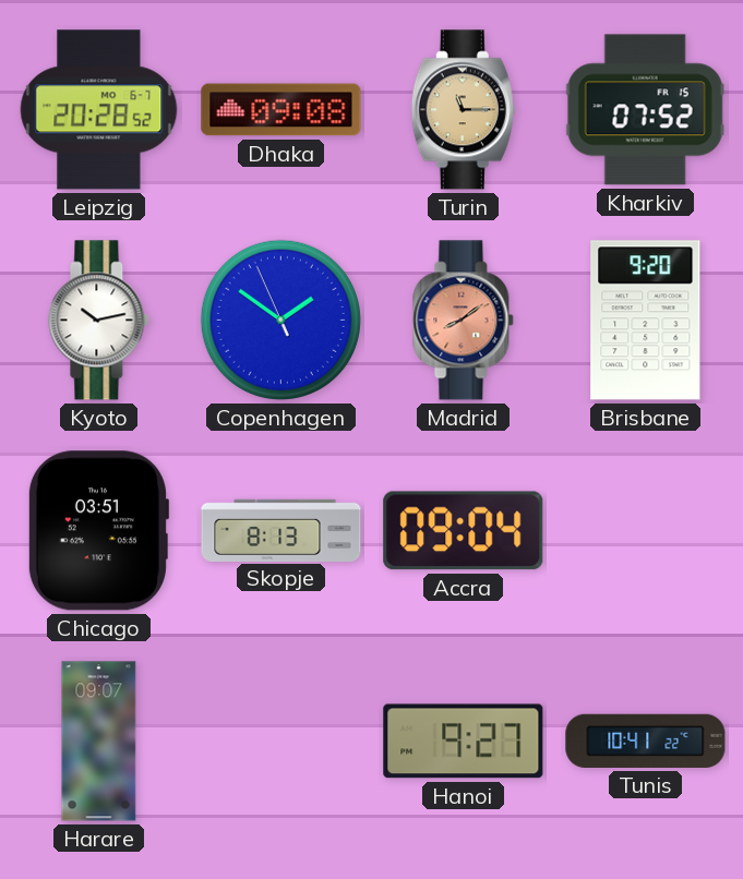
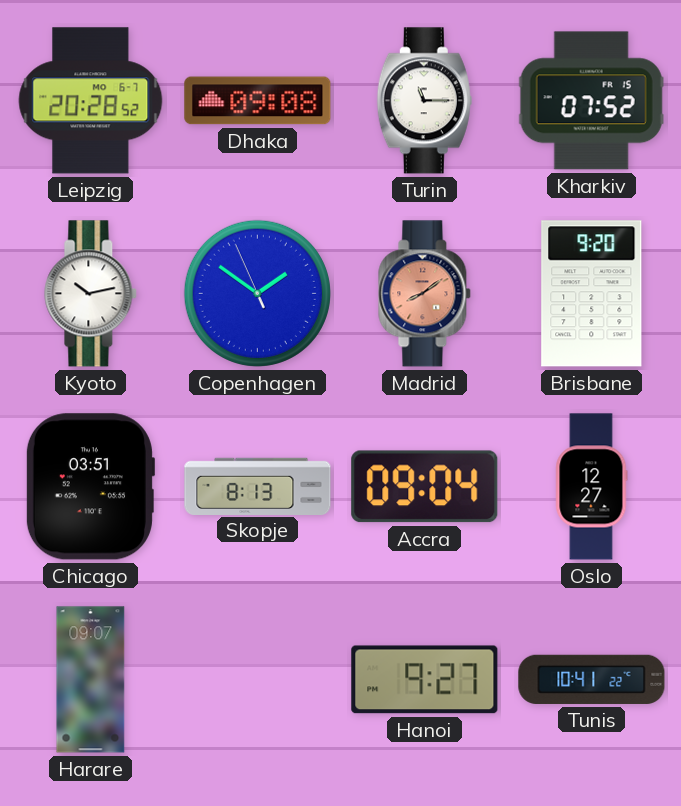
Turin dial: champagne -> white
Oslo: none -> 12:27
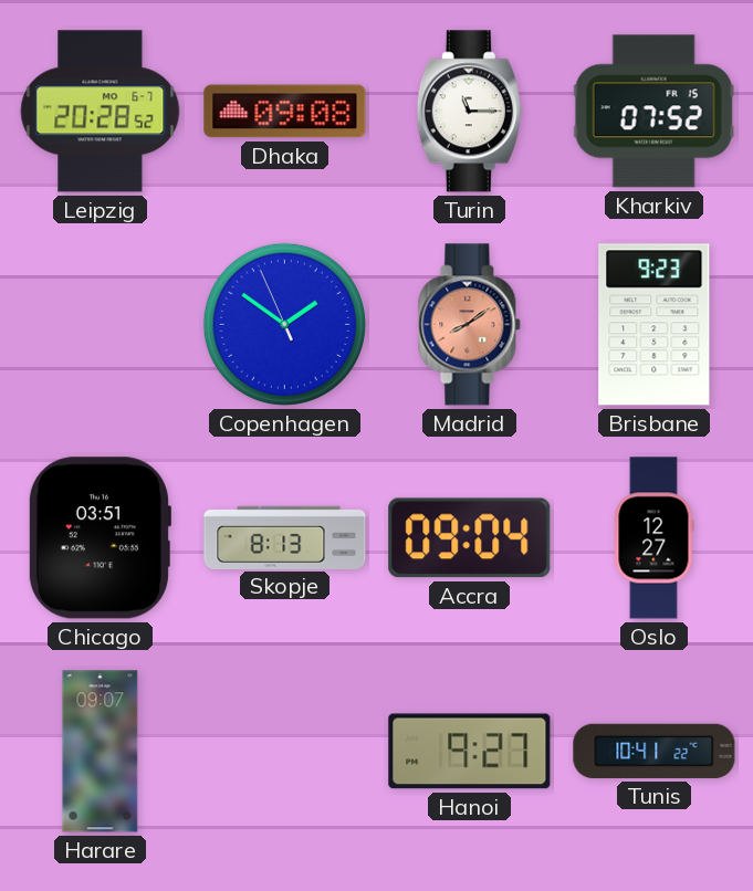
Kyoto: 10:13 -> none
Brisbane: 9:20 -> 9:23
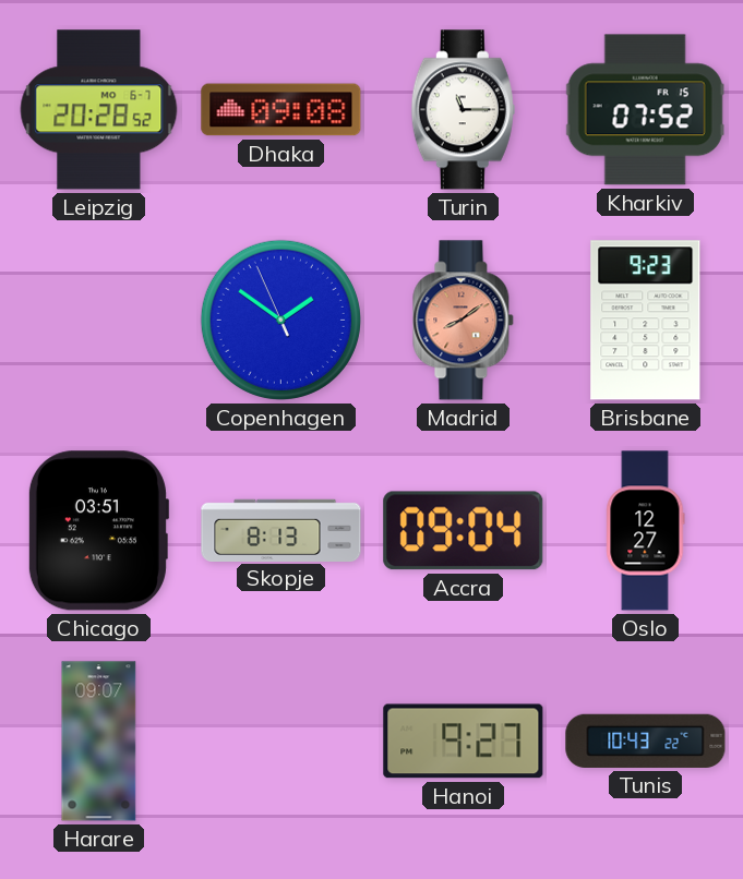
Tunis: 10:41 -> 10:43
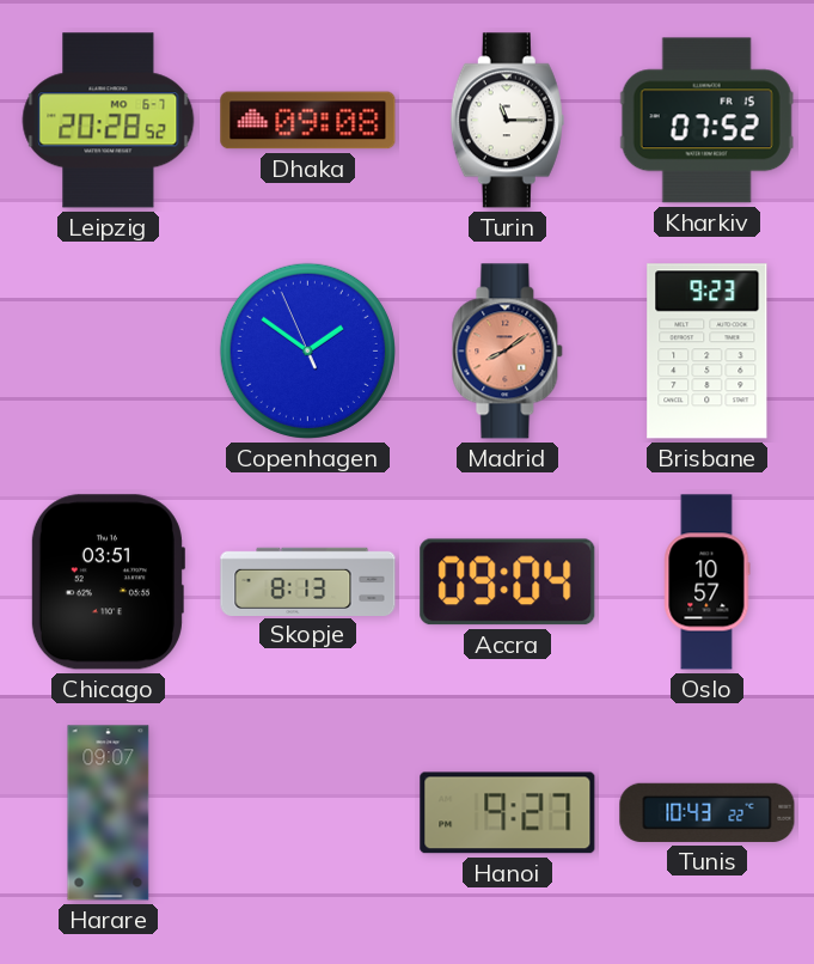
Oslo: 12:27 -> 10:57
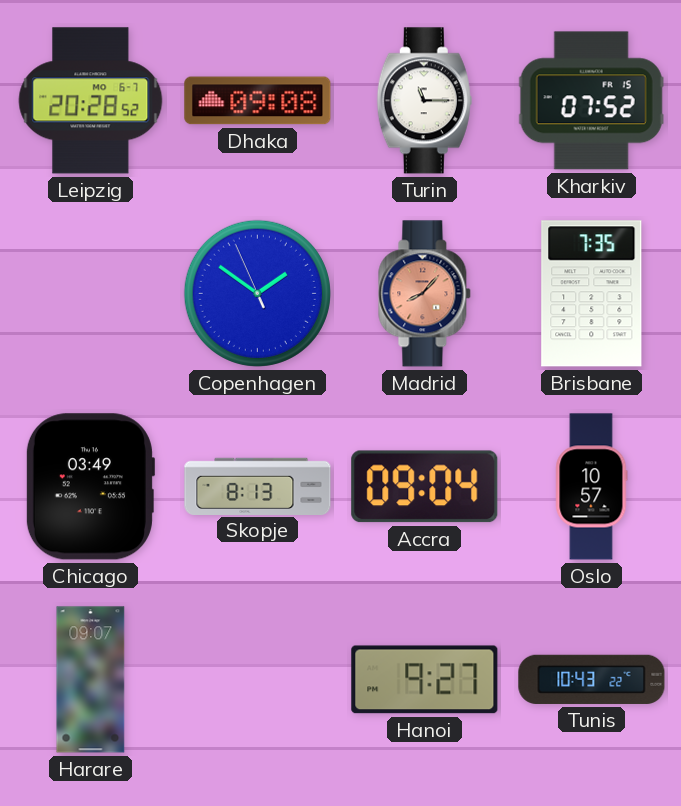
Madrid: 8:09 -> 8:07
Brisbane: 9:23 -> 7:35
Chicago: 03:51 -> 03:49
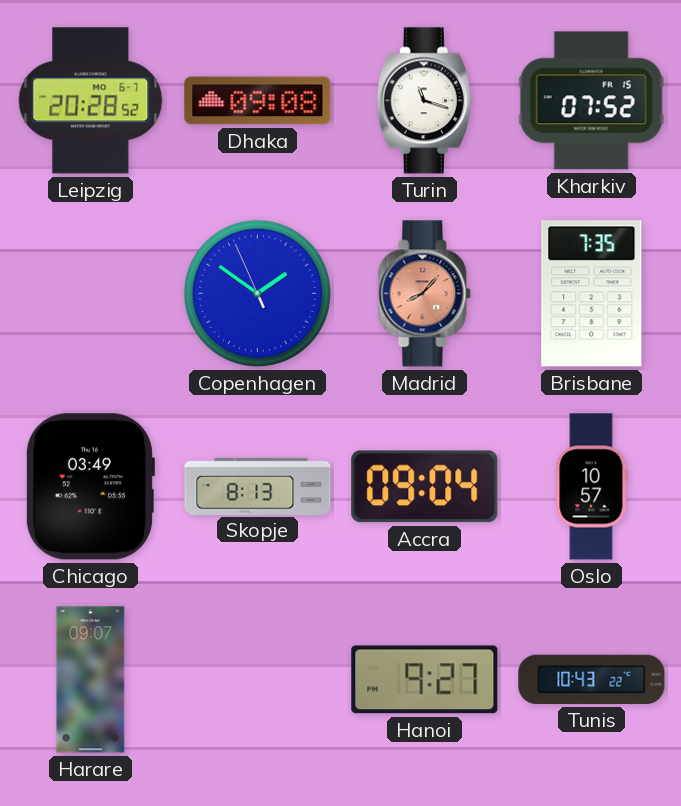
Turin: 11:15 -> 11:18
